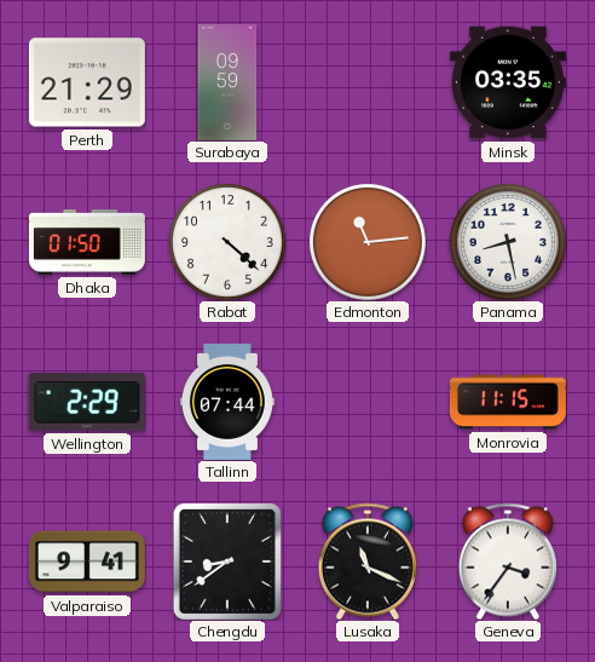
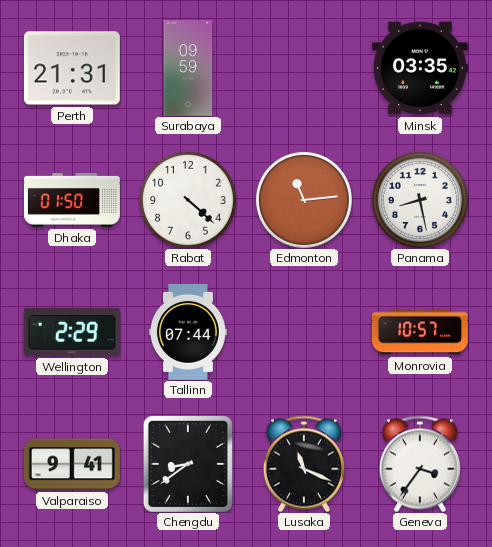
Perth: 21:29 -> 21:31
Monrovia: 11:15 -> 10:57
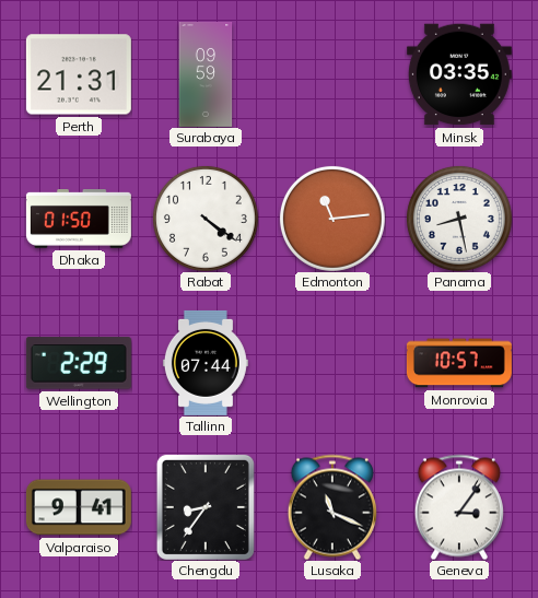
Rabat: 4:22 -> 4:21
Chengdu: 8:39 -> 8:36
Geneva: 3:36 -> 3:06
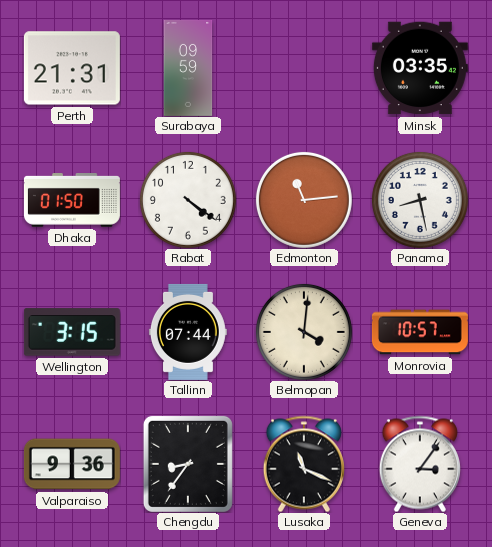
Wellington: 2:29 -> 3:15
Belmopan: none -> 4:01
Valparaiso: 9:41 -> 9:36
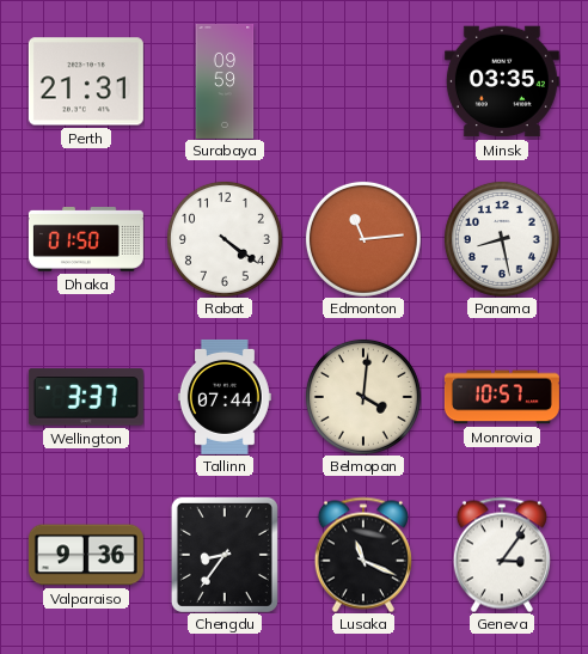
Wellington: 3:15 -> 3:37
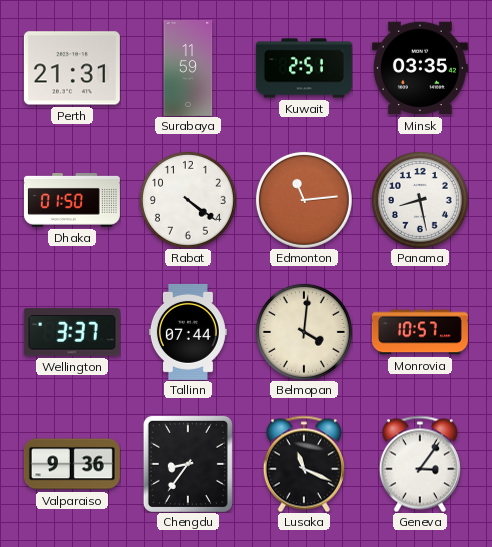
Surabaya: 09:59 -> 11:59
Kuwait: none -> 2:51
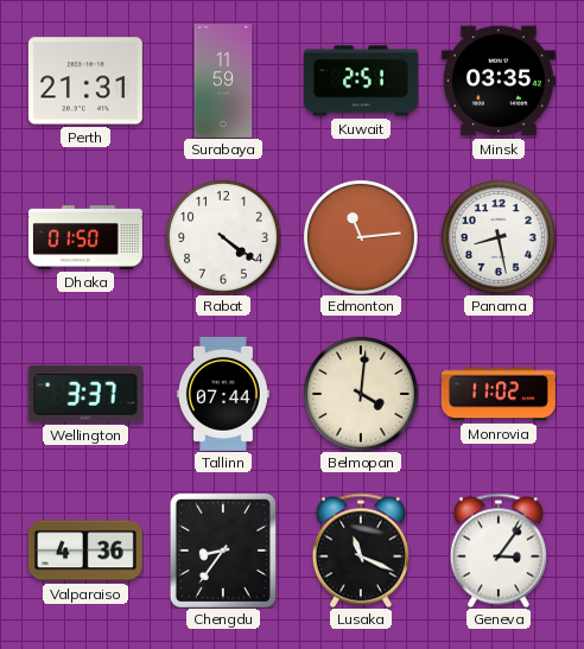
Monrovia: 10:57 -> 11:02
Valparaiso: 9:36 -> 4:36
